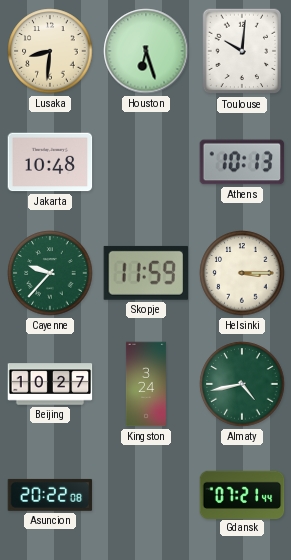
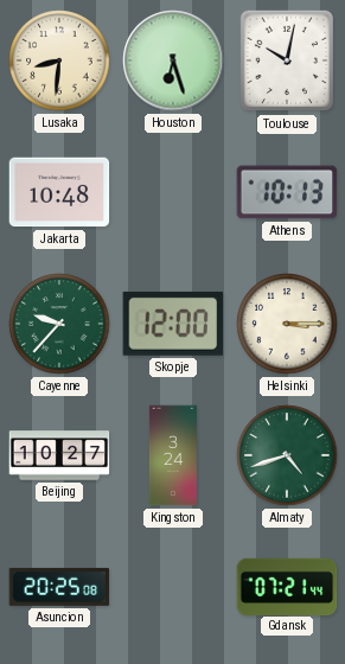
Toulouse: 10:01 -> 10:02
Skopje: 11:59 -> 12:00
Almaty: 4:43 -> 4:42
Asuncion: 20:22 -> 20:25
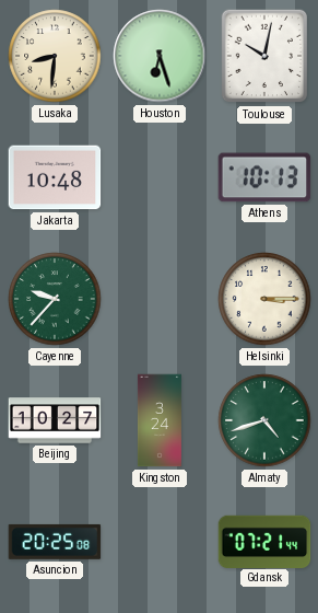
Skopje: 12:00 -> none
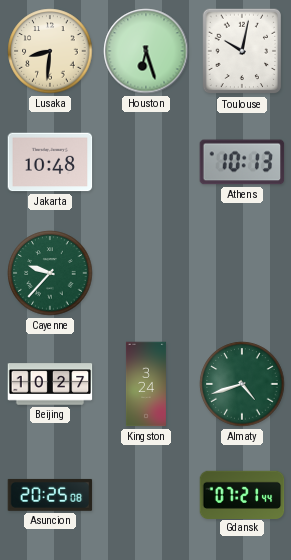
Helsinki: 3:15 -> none
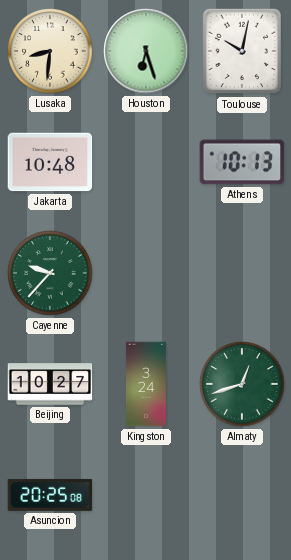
Almaty: 4:42 -> 12:42
Gdansk: 07:21 -> none
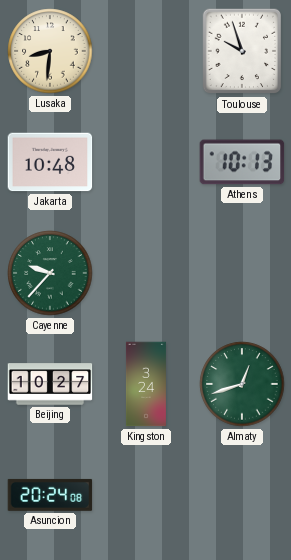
Houston: 6:27 -> none
Toulouse: 10:02 -> 9:57
Asuncion: 20:25 -> 20:24
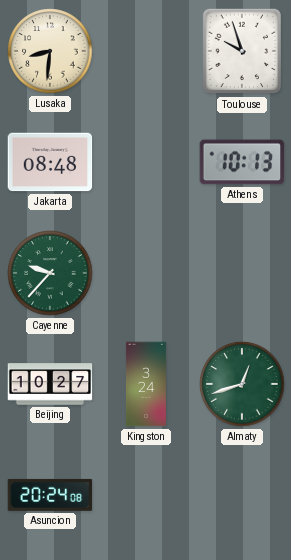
Jakarta: 10:48 -> 08:48
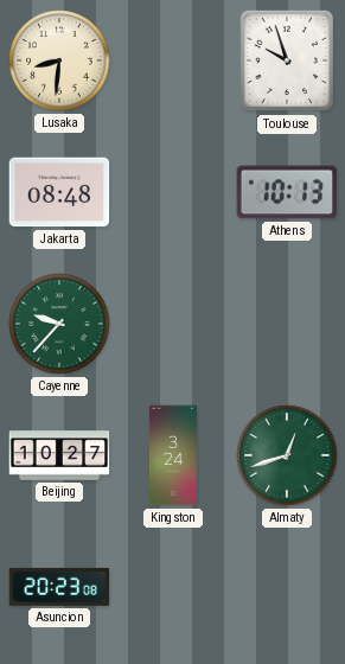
Asuncion: 20:24 -> 20:23
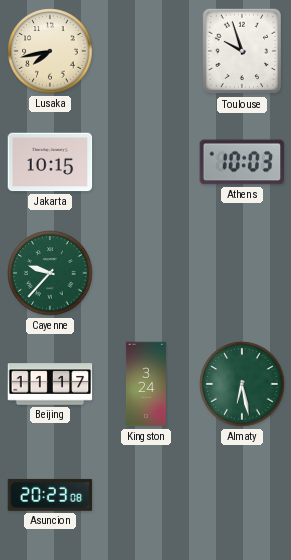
Lusaka: 8:31 -> 7:43
Jakarta: 08:48 -> 10:15
Athens: 10:13 -> 10:03
Beijing: 10:27 -> 11:17
Almaty: 12:42 -> 6:28
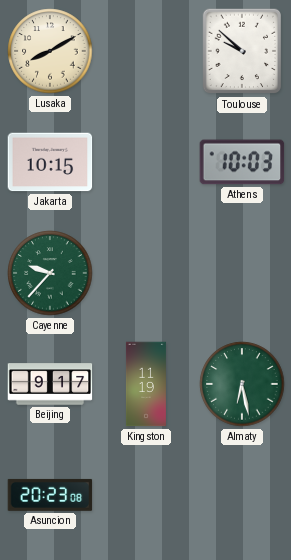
Lusaka: 7:43 -> 8:10
Toulouse: 9:57 -> 9:52
Beijing: 11:17 -> 9:17
Kingston: 3:24 -> 11:19
